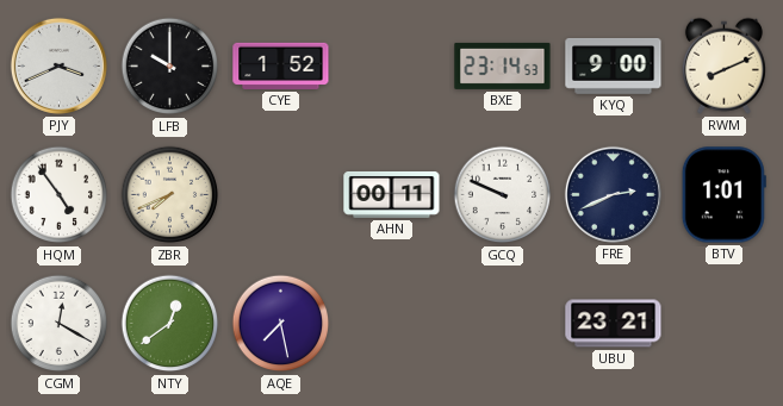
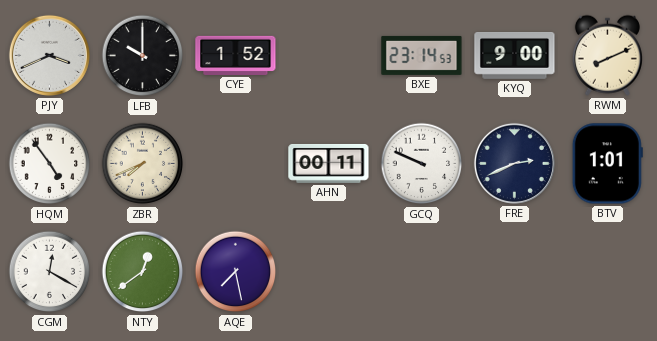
UBU: 23:21 -> none
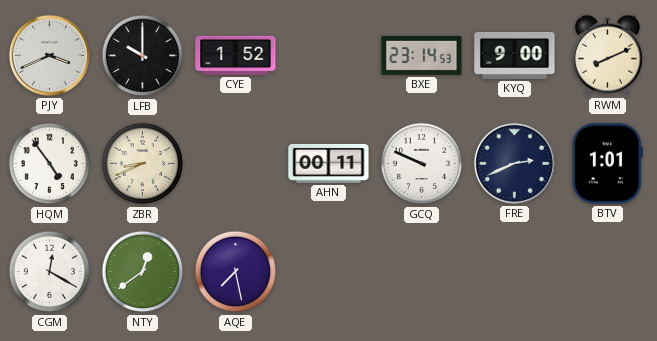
ZBR: 7:41 -> 8:41
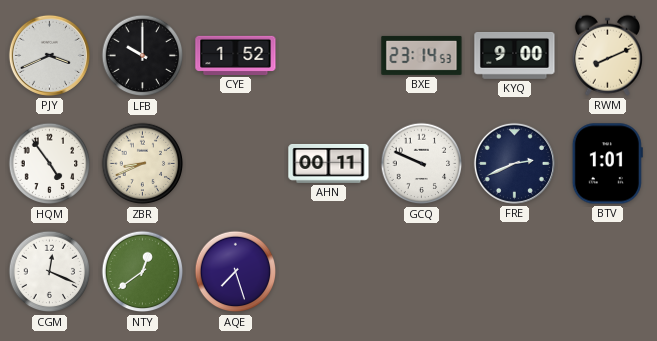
CGM: 12:20 -> 12:19
AQE: 7:28 -> 7:27
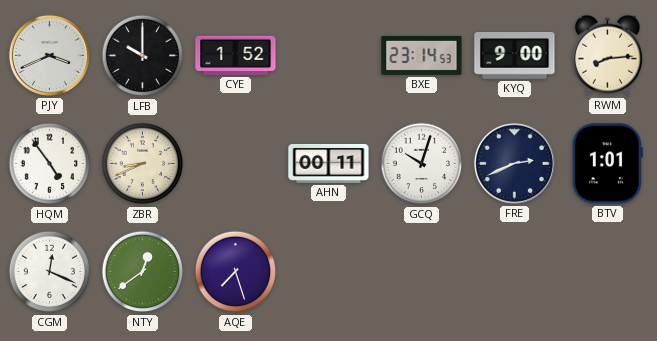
RWM: 8:11 -> 8:14
GCQ: 9:49 -> 10:03
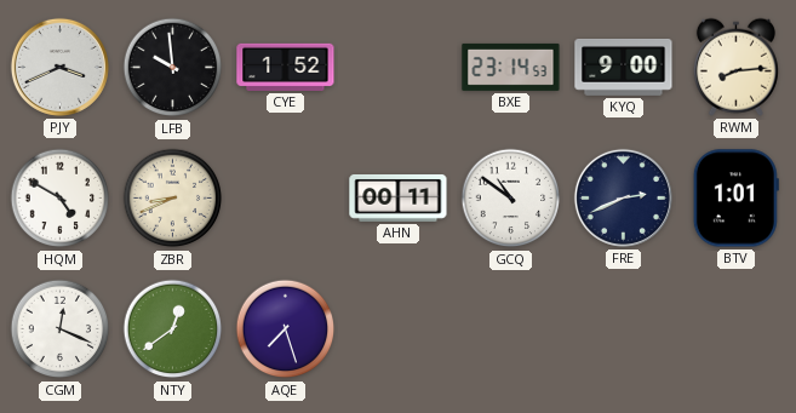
LFB: 10:00 -> 9:59
HQM: 4:54 -> 4:50
GCQ: 10:03 -> 10:51
